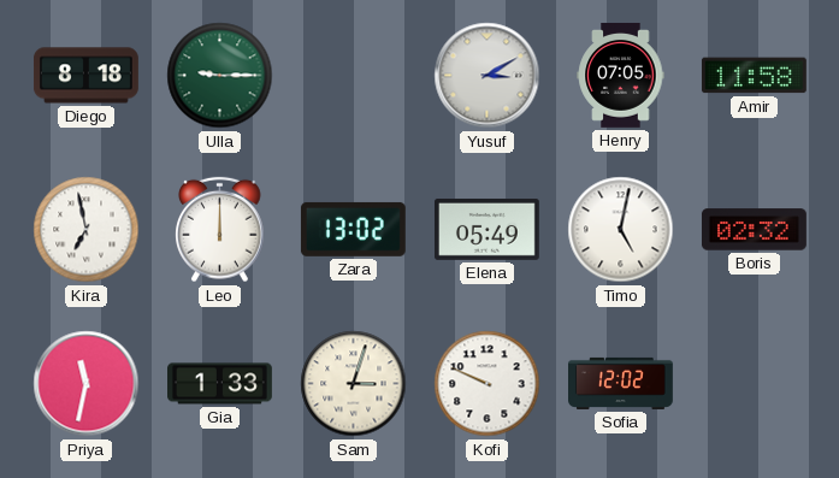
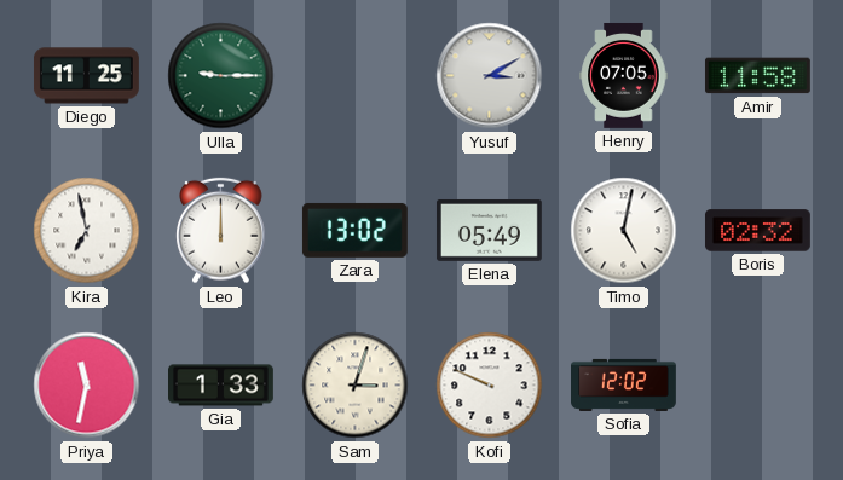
Diego: 8:18 -> 11:25
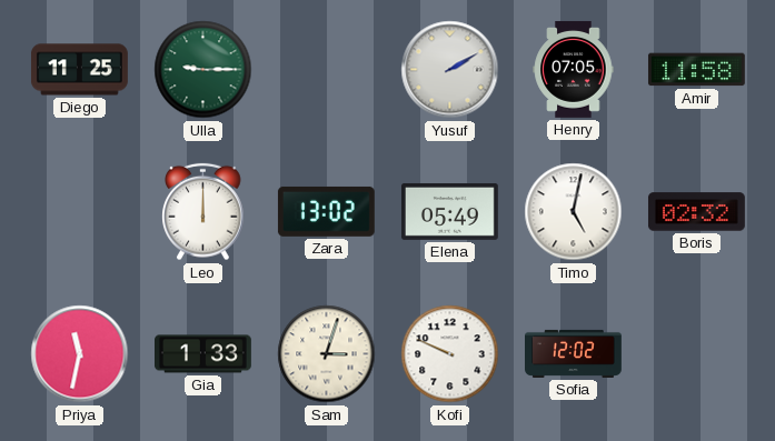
Yusuf: 3:10 -> 2:10
Kira: 6:58 -> none
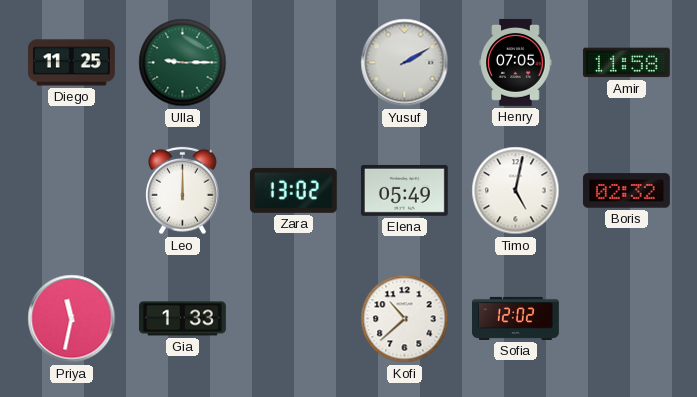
Sam: 3:03 -> none
Kofi: 9:49 -> 10:38
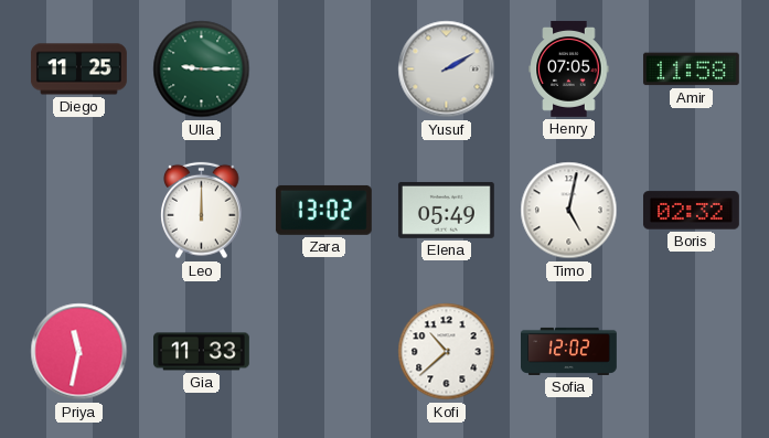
Gia: 1:33 -> 11:33
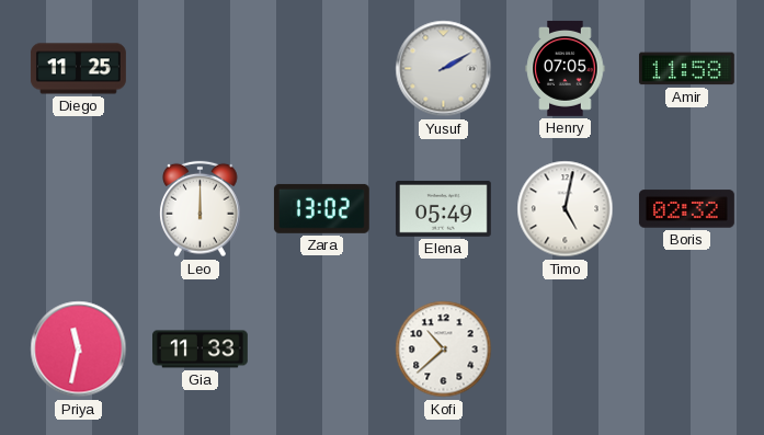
Ulla: 9:15 -> none
Sofia: 12:02 -> none
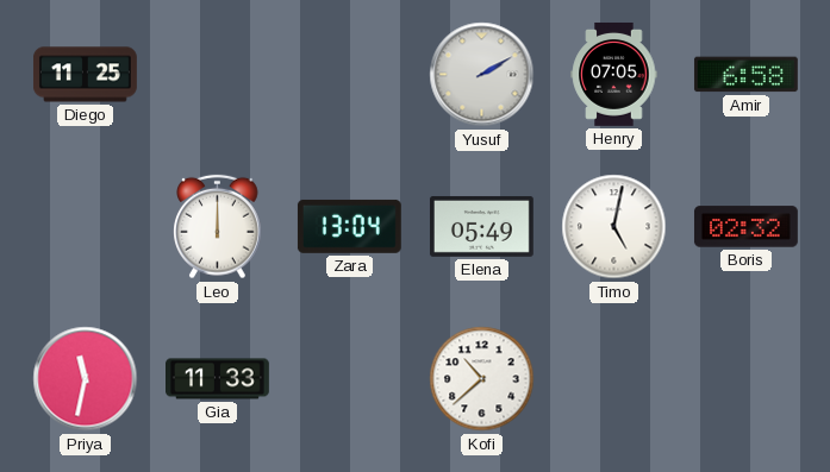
Amir: 11:58 -> 6:58
Zara: 13:02 -> 13:04
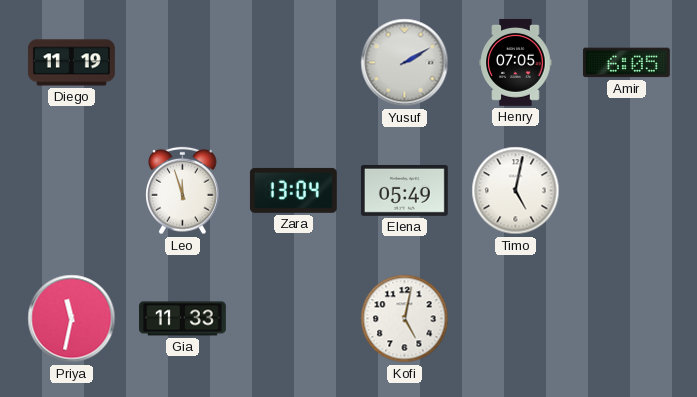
Diego: 11:25 -> 11:19
Amir: 6:58 -> 6:05
Leo: 12:00 -> 11:57
Boris: 02:32 -> none
Kofi: 10:38 -> 5:02
